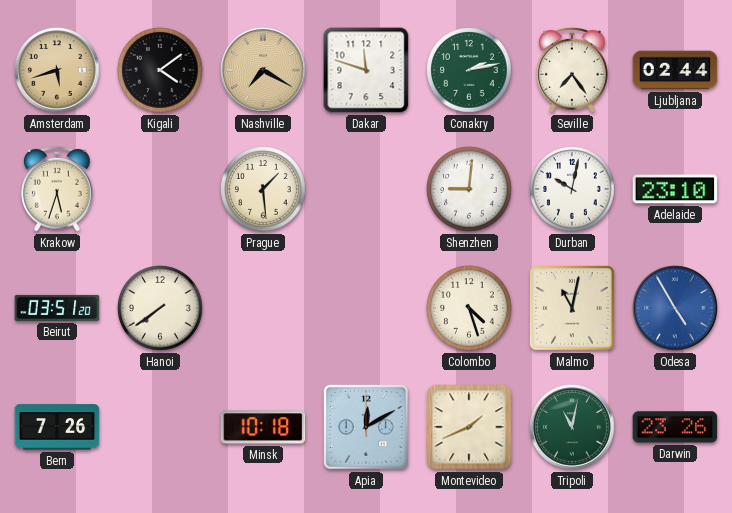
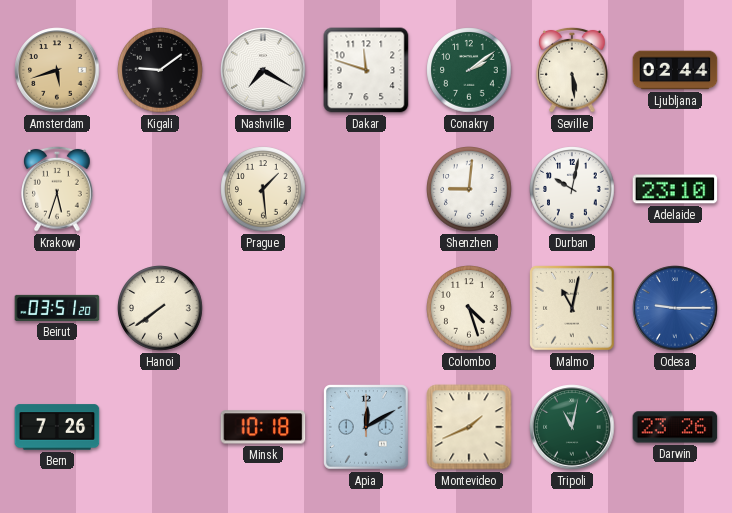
Kigali: 4:09 -> 9:09
Nashville dial: champagne -> white
Conakry: 2:13 -> 2:09
Seville: 7:24 -> 5:29
Odesa: 4:55 -> 9:15
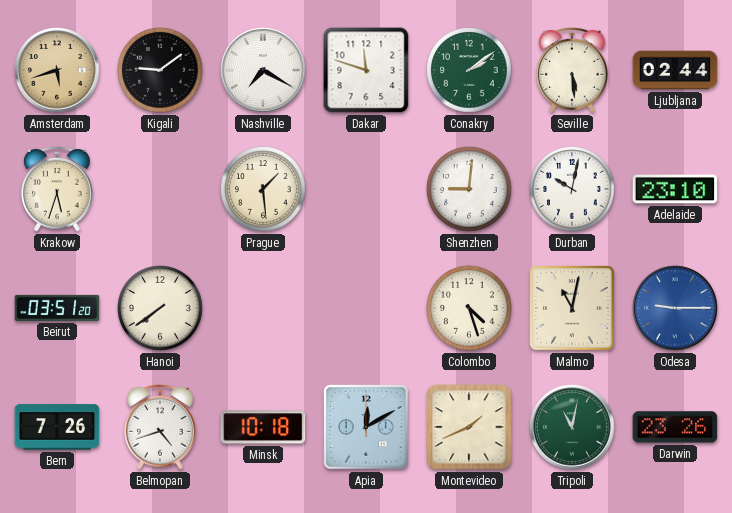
Belmopan: none -> 4:42
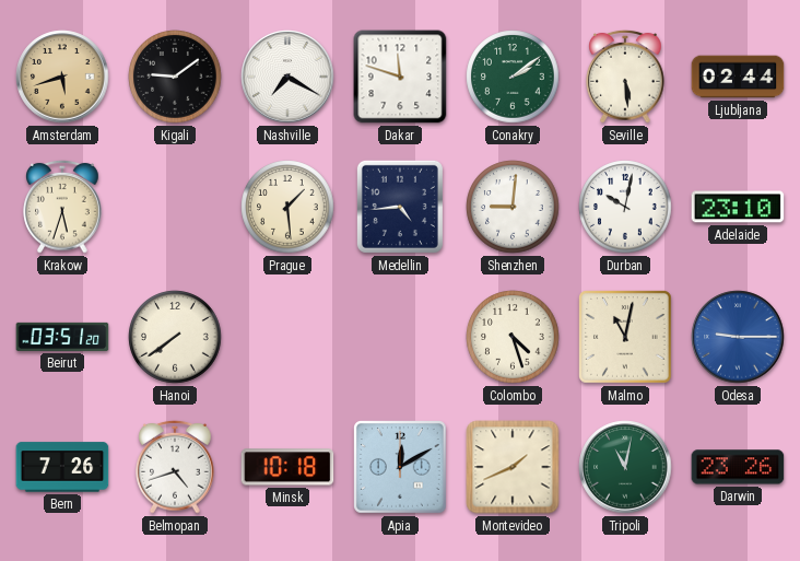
Medellin: none -> 4:44
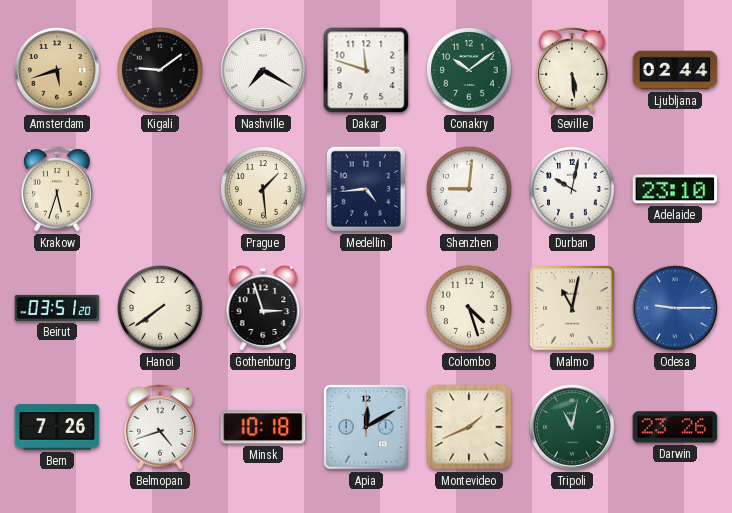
Conakry: 2:09 -> 10:09
Gothenburg: none -> 2:57
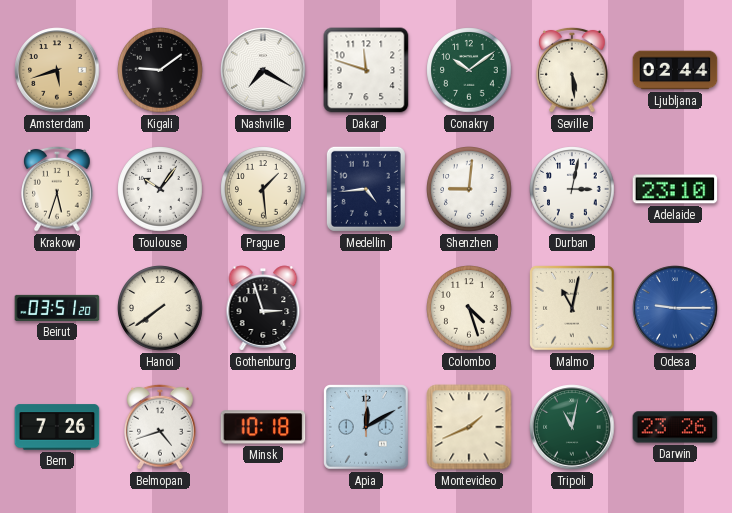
Toulouse: none -> 10:06
Durban: 10:02 -> 3:02
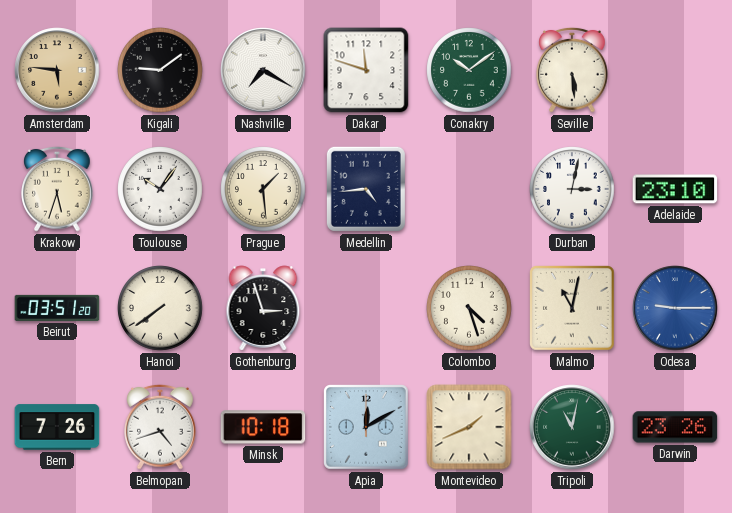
Amsterdam: 5:42 -> 5:46
Ljubljana: 02:44 -> none
Shenzhen: 9:01 -> none
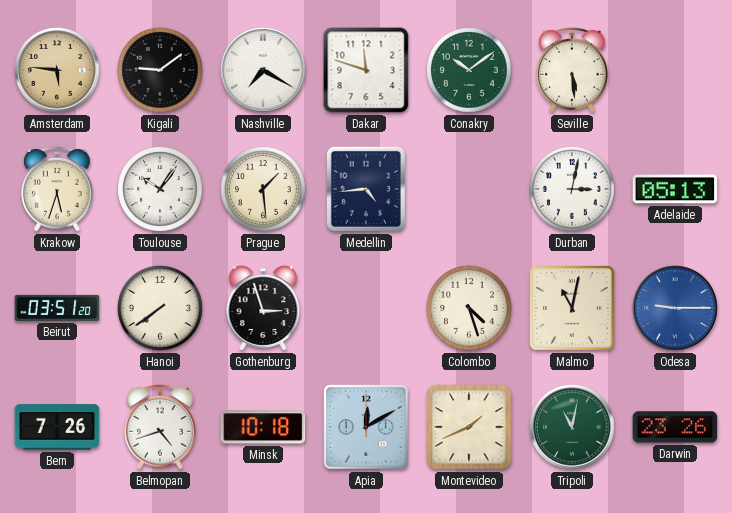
Adelaide: 23:10 -> 05:13
